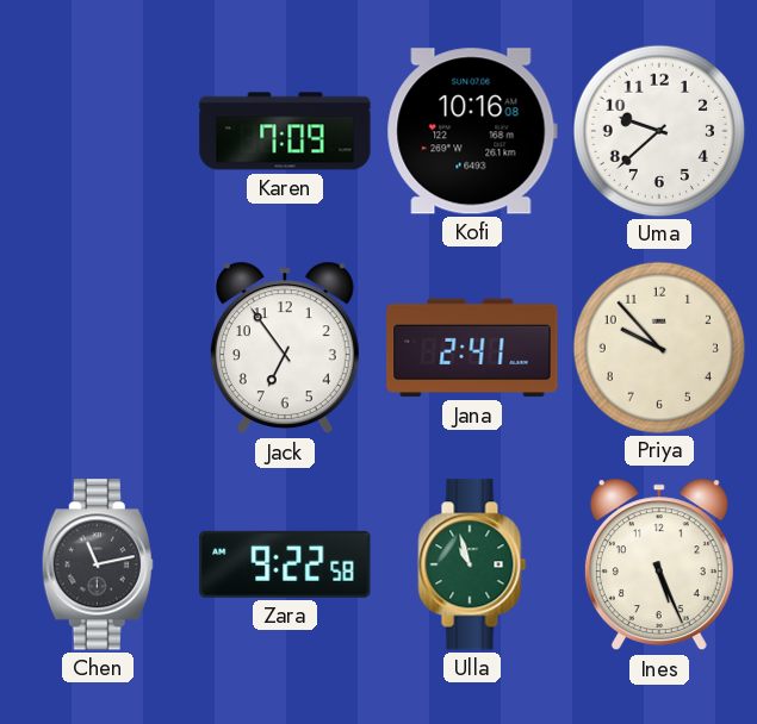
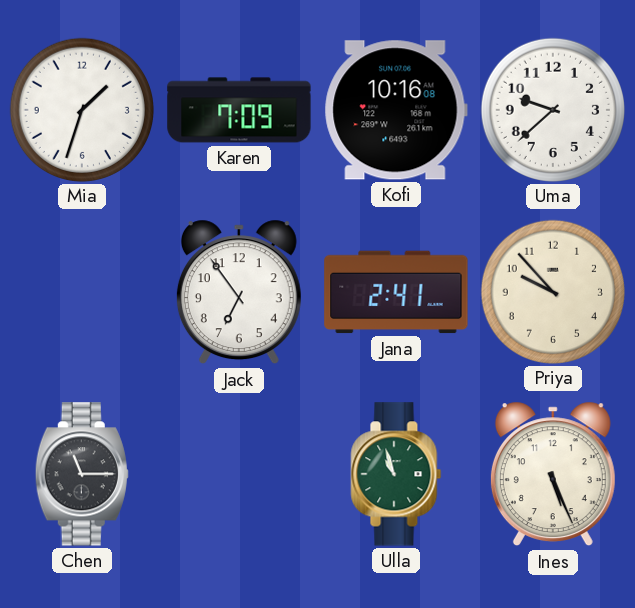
Mia: none -> 1:33
Chen: 11:13 -> 11:15
Zara: 9:22 -> none
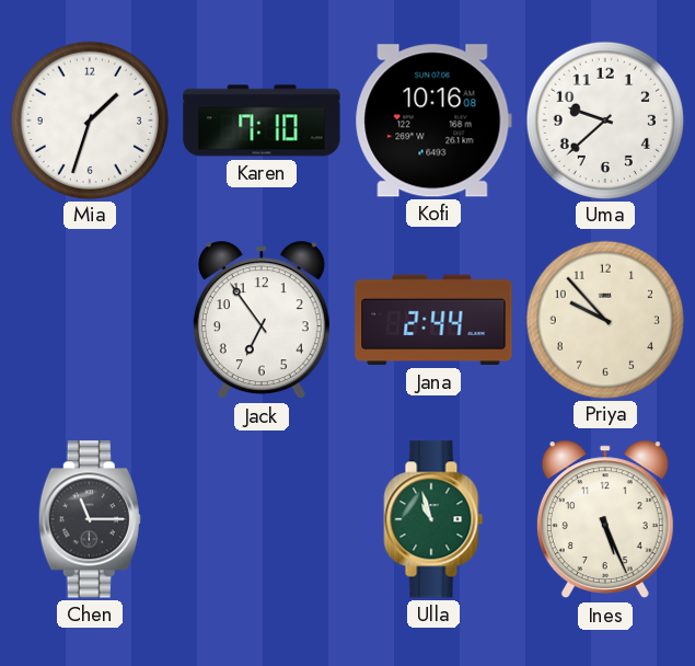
Karen: 7:09 -> 7:10
Jana: 2:41 -> 2:44
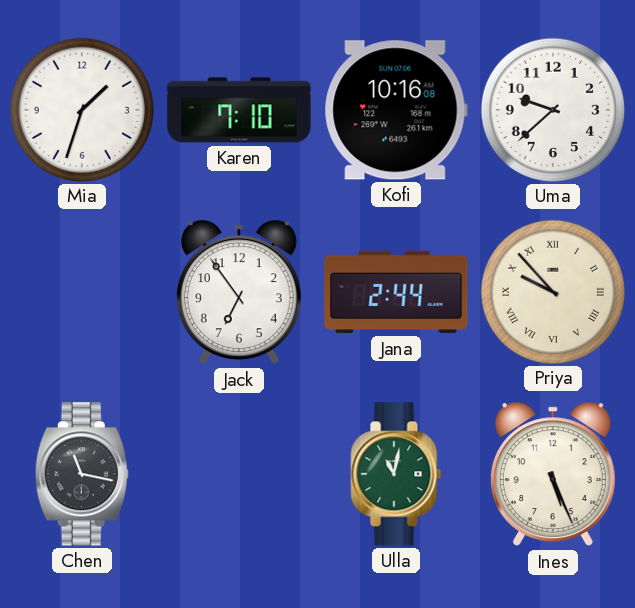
Priya numerals: Arabic -> Roman
Chen: 11:15 -> 11:17
Ulla: 10:57 -> 11:02
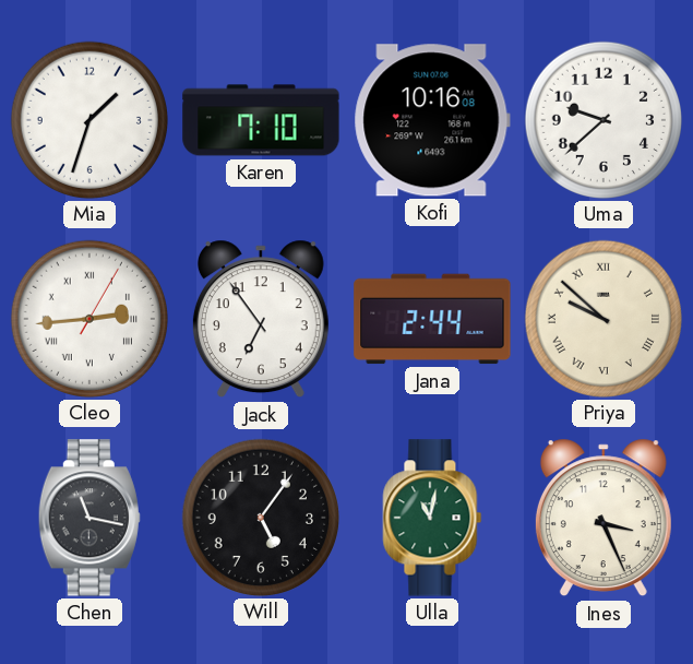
Cleo: none -> 2:44
Priya: 9:53 -> 9:52
Will: none -> 5:06
Ines: 5:26 -> 3:26
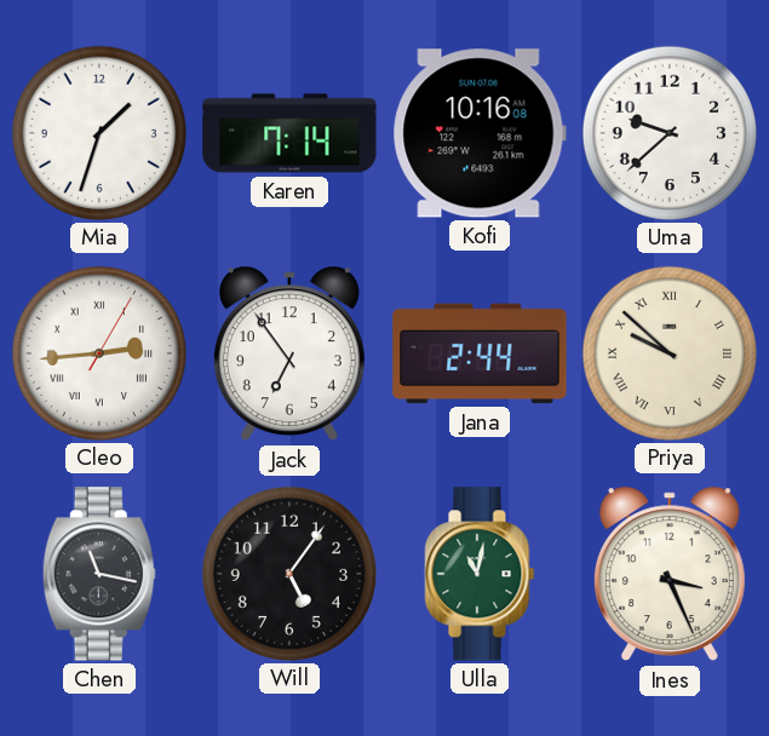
Karen: 7:10 -> 7:14
